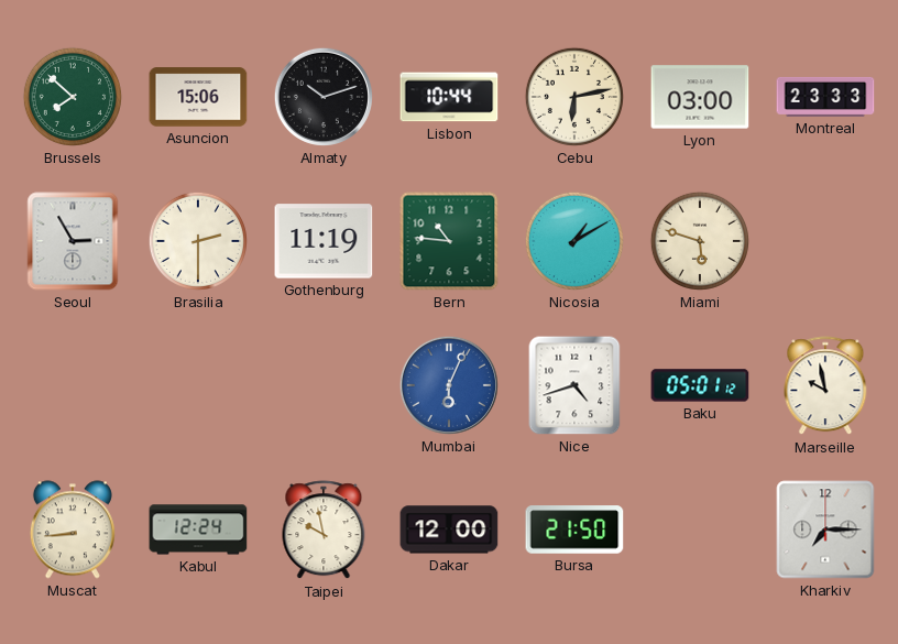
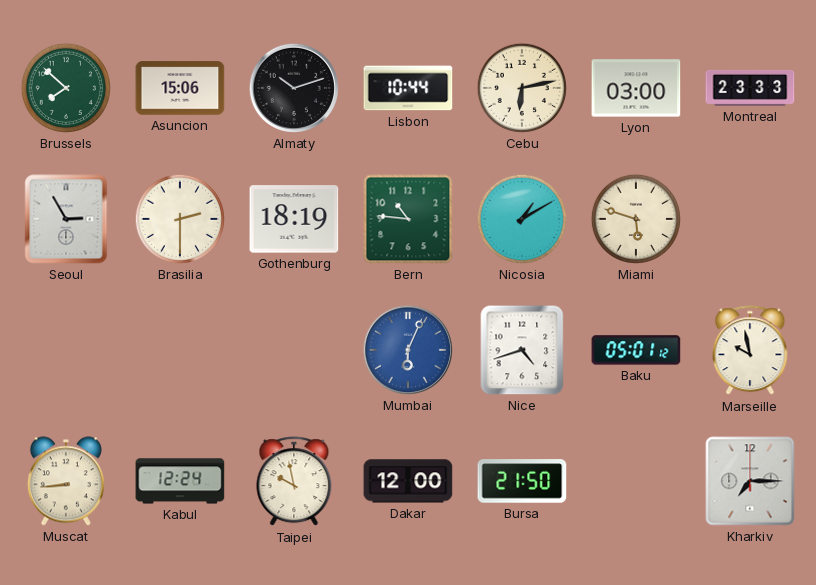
Gothenburg: 11:19 -> 18:19
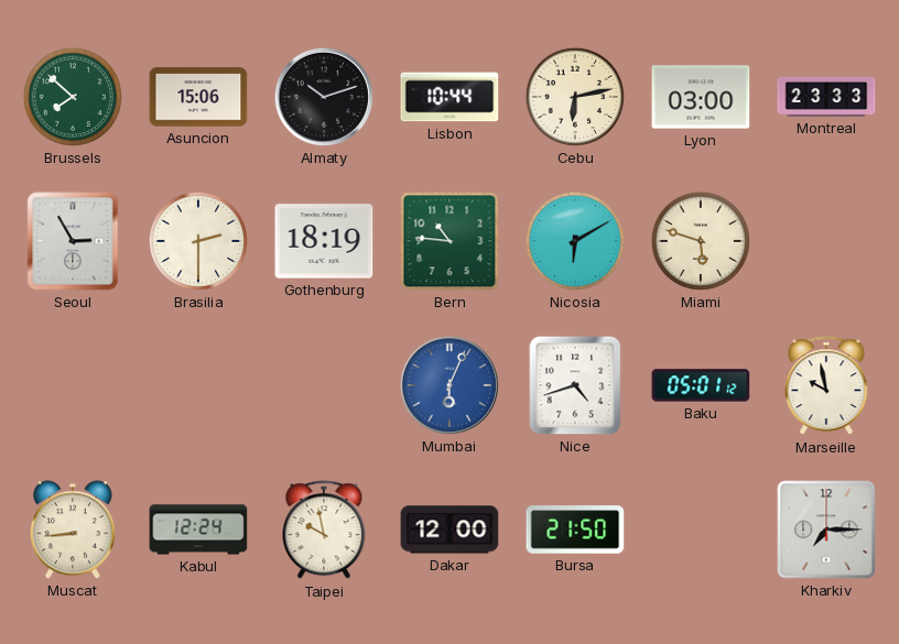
Nicosia: 1:10 -> 6:10
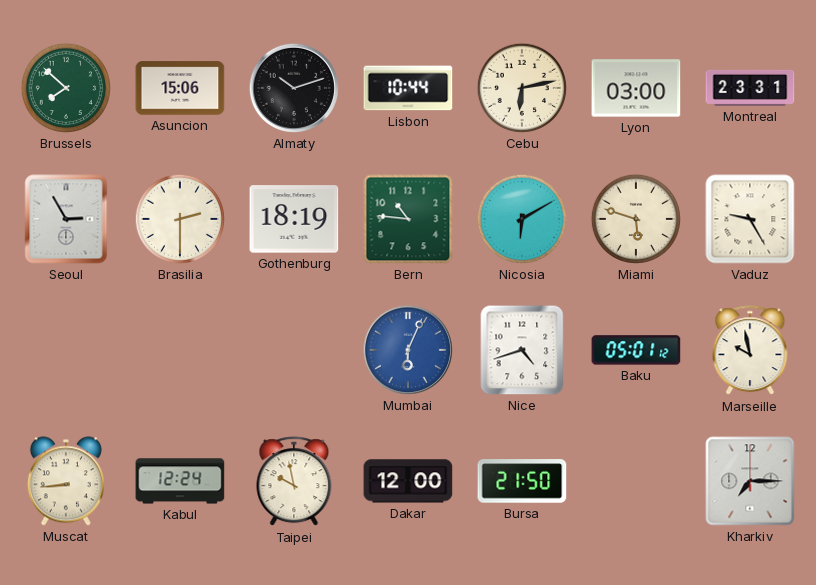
Montreal: 23:33 -> 23:31
Vaduz: none -> 9:25
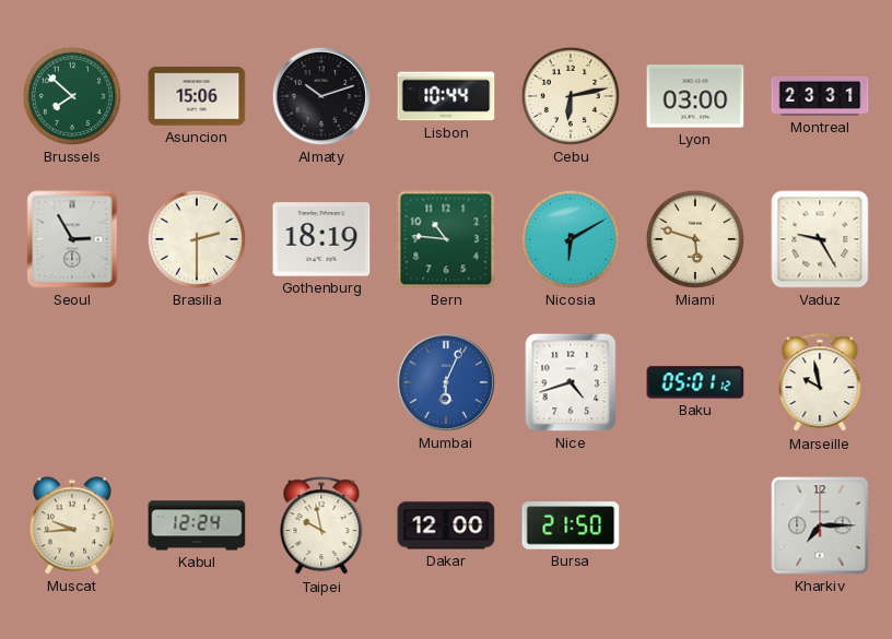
Muscat: 8:44 -> 9:44
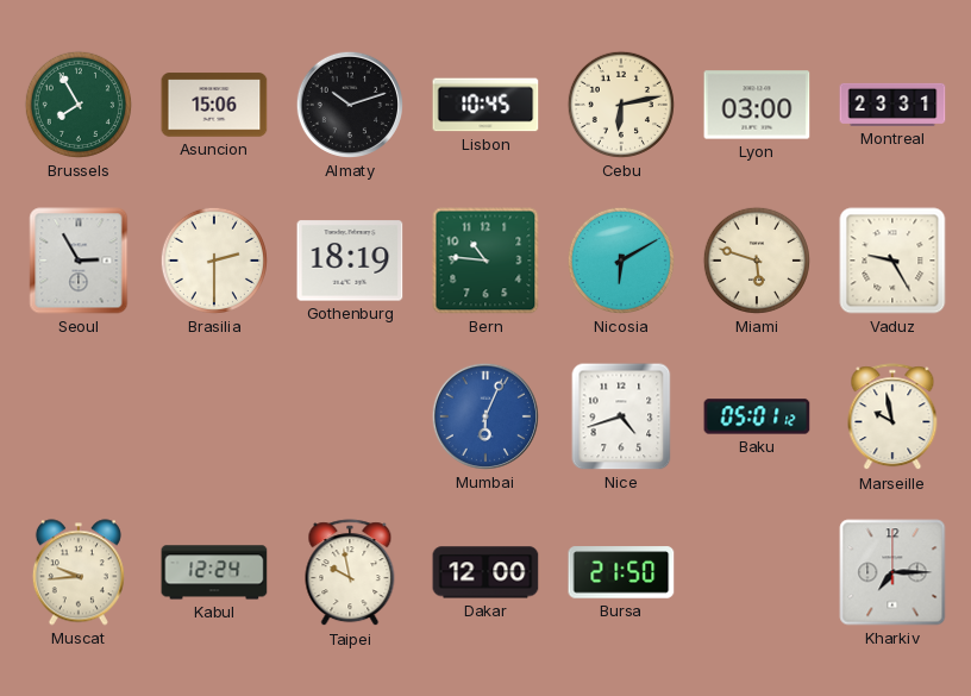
Brussels: 7:52 -> 7:55
Lisbon: 10:44 -> 10:45
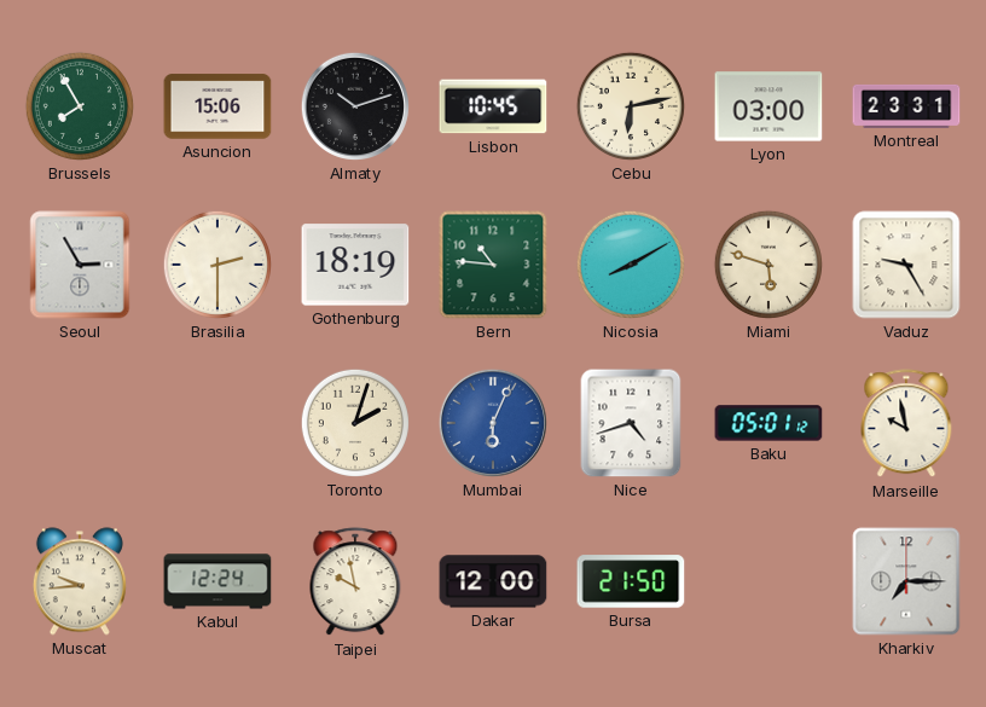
Nicosia: 6:10 -> 8:10
Toronto: none -> 2:03
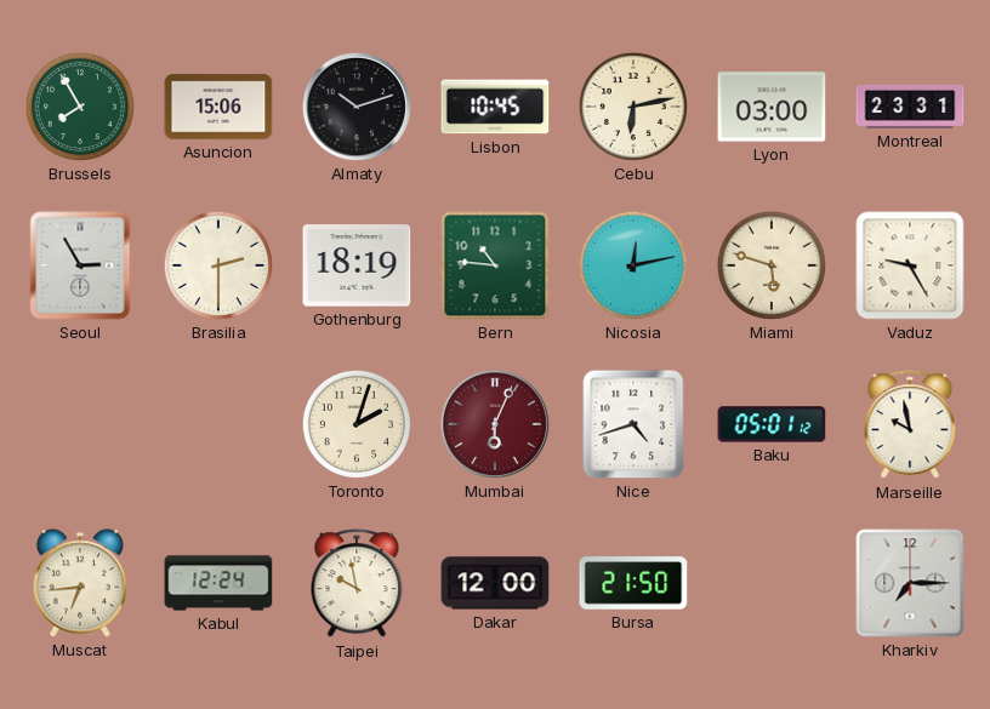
Nicosia: 8:10 -> 12:13
Mumbai dial: blue -> burgundy
Muscat: 9:44 -> 6:44
